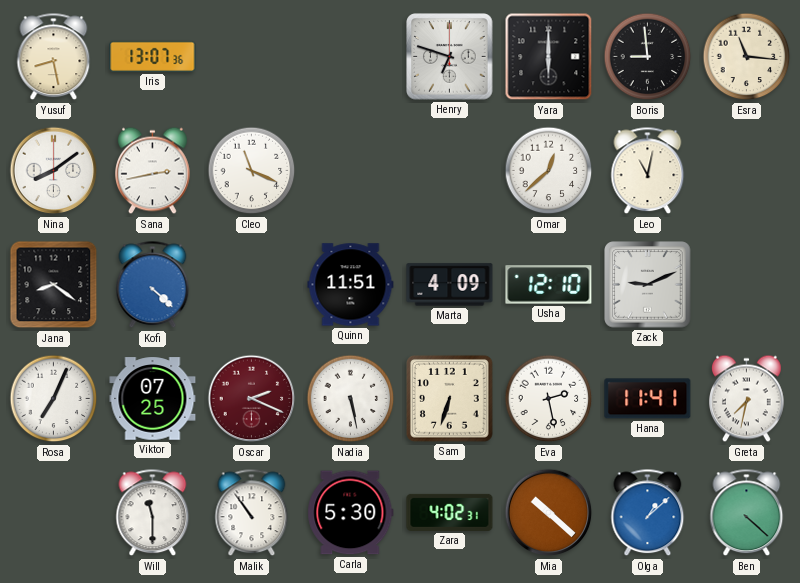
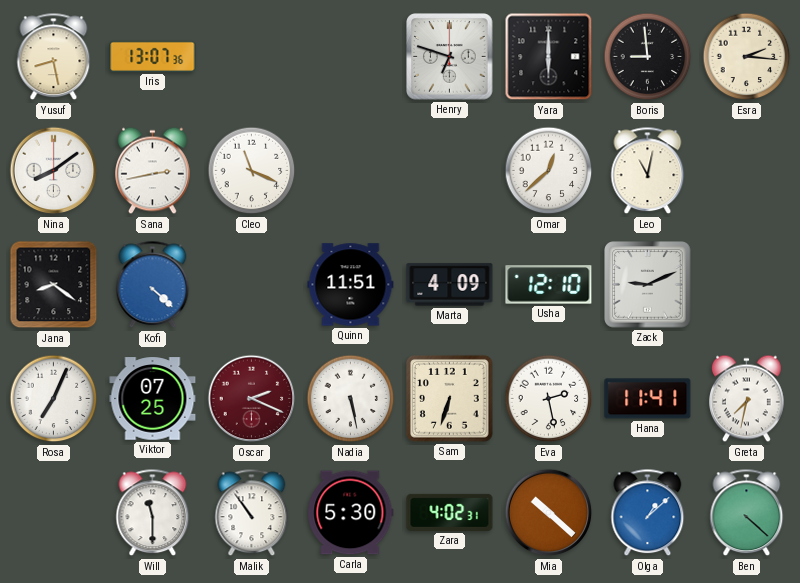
Esra: 11:16 -> 2:16
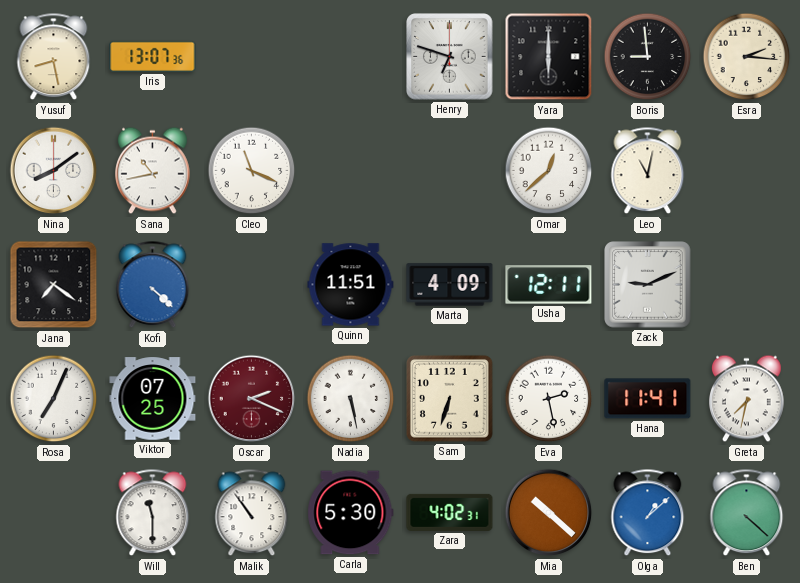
Sana: 2:43 -> 10:43
Jana: 8:21 -> 7:21
Usha: 12:10 -> 12:11
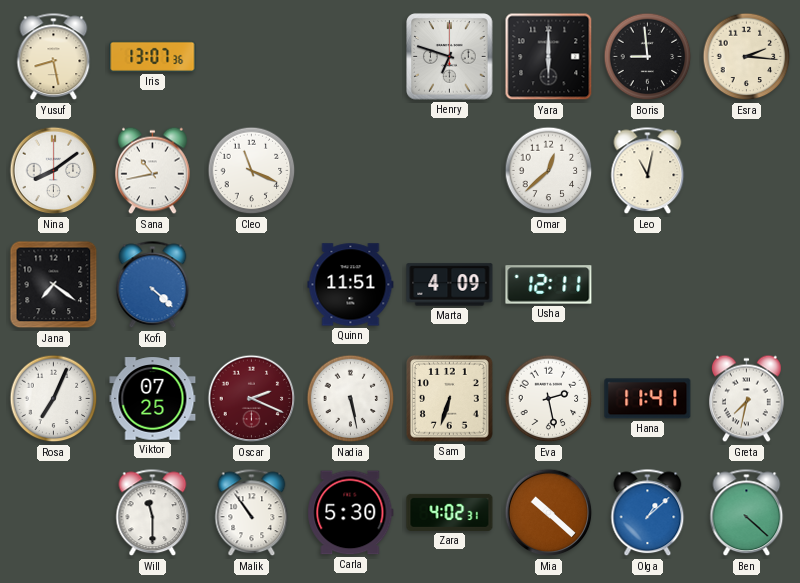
Zack: 9:11 -> none
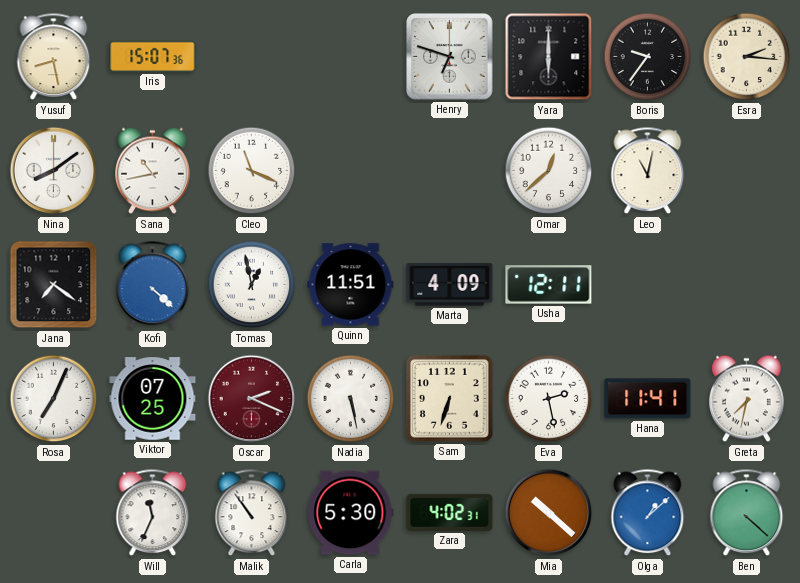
Iris: 13:07 -> 15:07
Boris: 8:59 -> 9:36
Tomas: none -> 12:58
Will: 11:30 -> 11:34
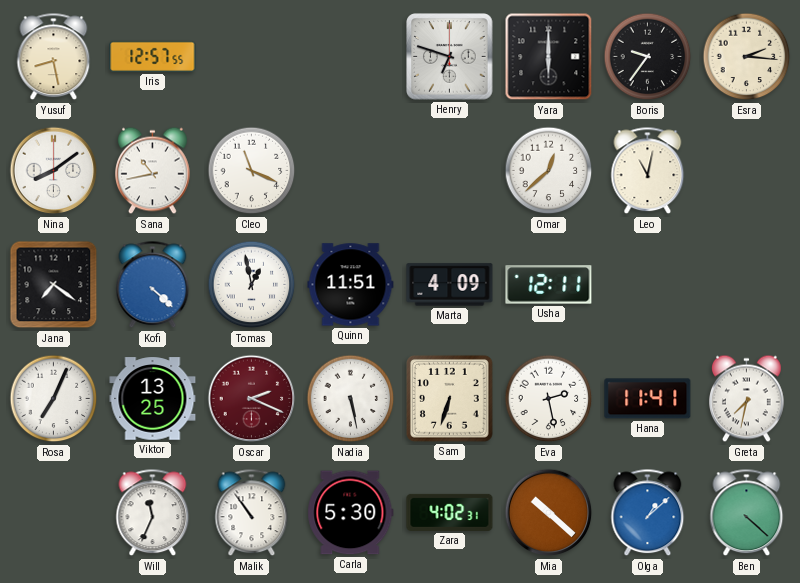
Iris: 15:07 -> 12:57
Viktor: 07:25 -> 13:25
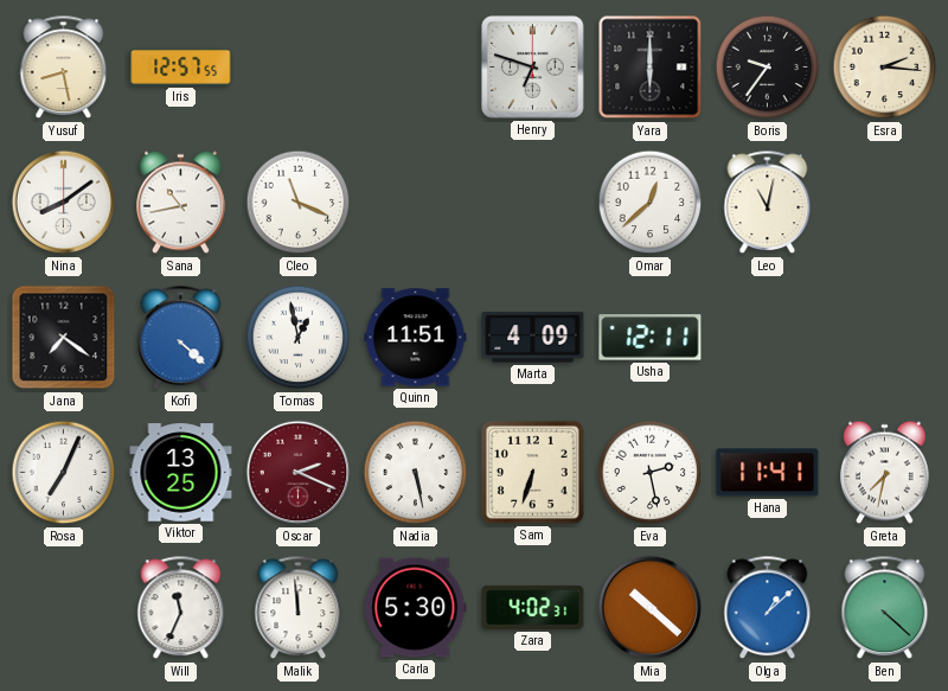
Malik: 10:54 -> 11:59
